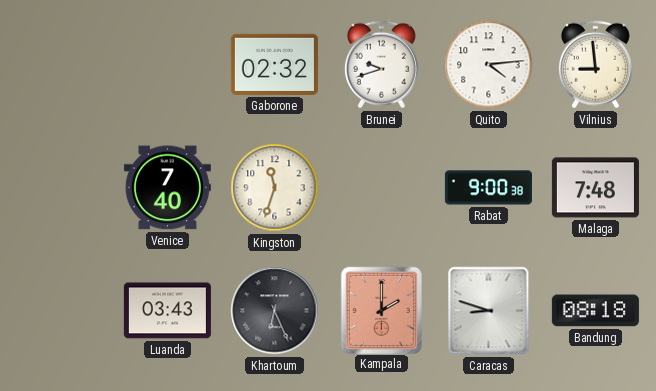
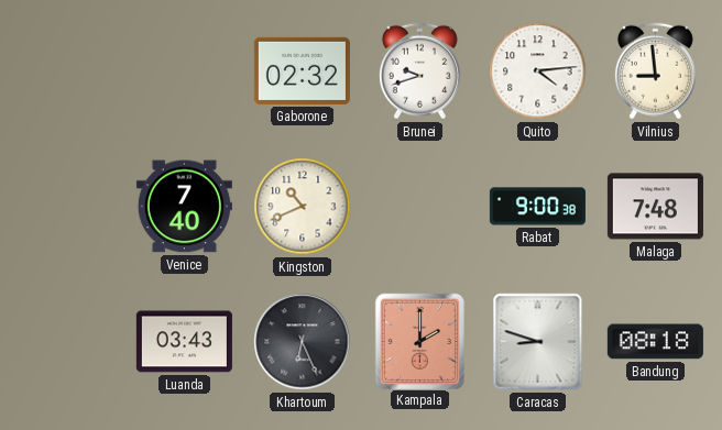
Kingston: 11:33 -> 10:41
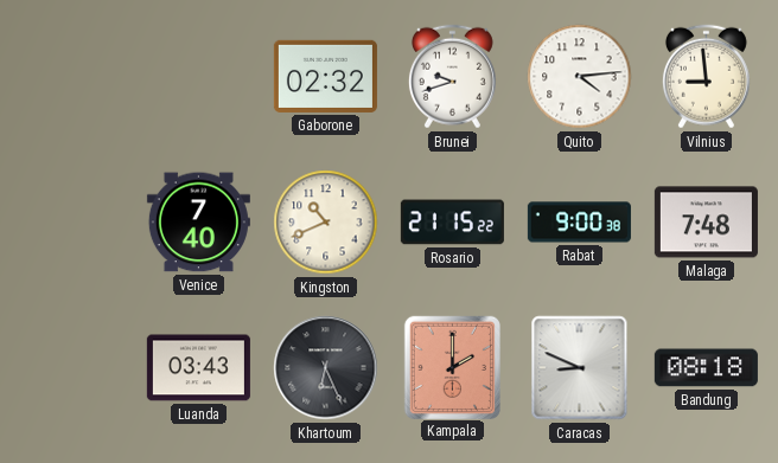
Rosario: none -> 21:15
Caracas: 8:48 -> 8:49
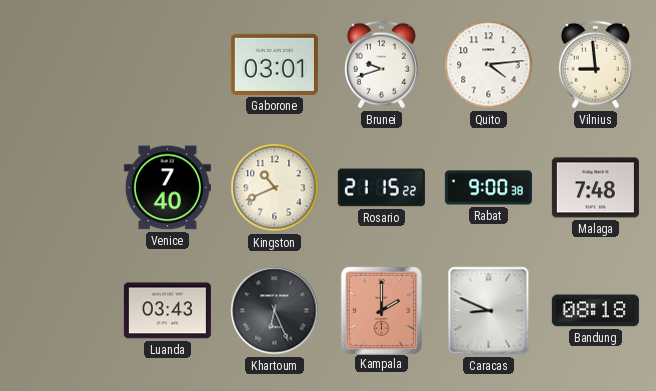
Gaborone: 02:32 -> 03:01
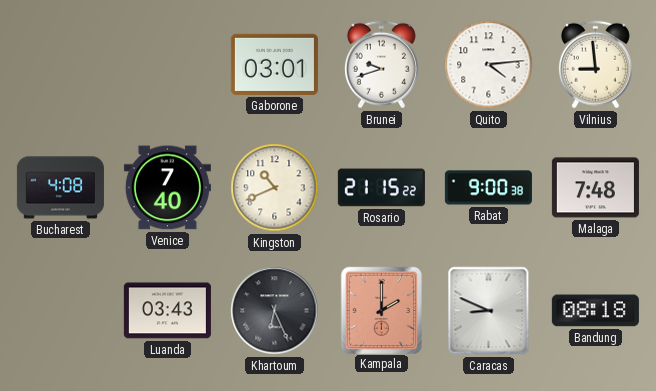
Bucharest: none -> 4:08
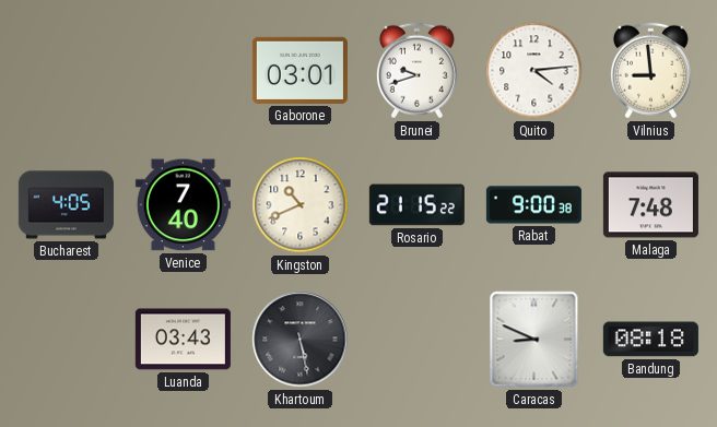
Bucharest: 4:08 -> 4:05
Khartoum: 6:26 -> 5:28
Kampala: 2:00 -> none
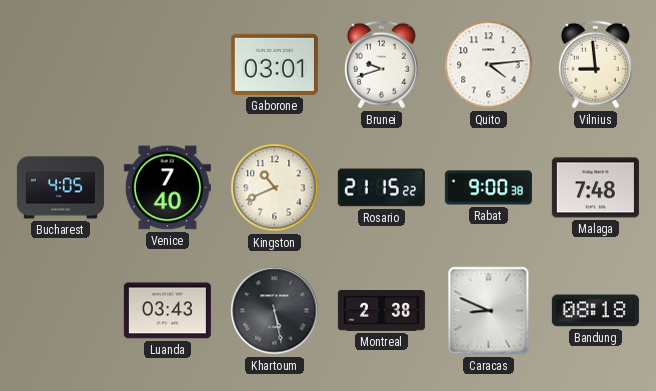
Montreal: none -> 2:38
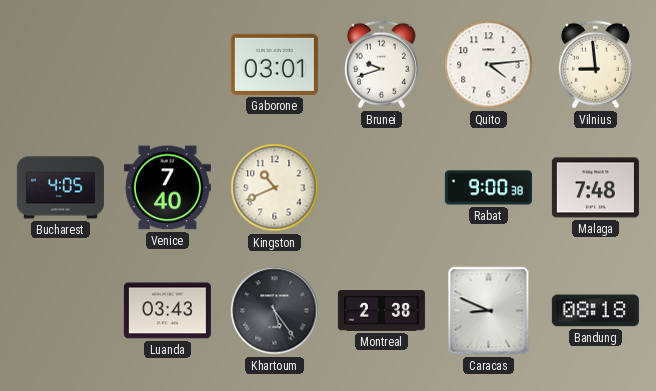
Rosario: 21:15 -> none
Khartoum: 5:28 -> 5:24
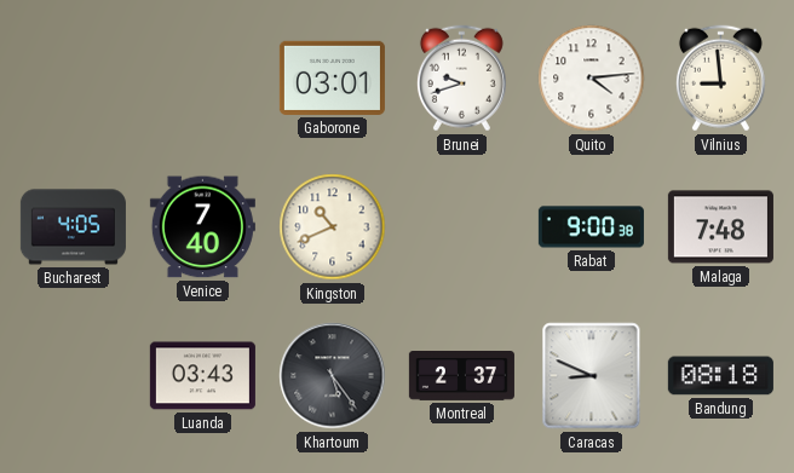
Montreal: 2:38 -> 2:37
